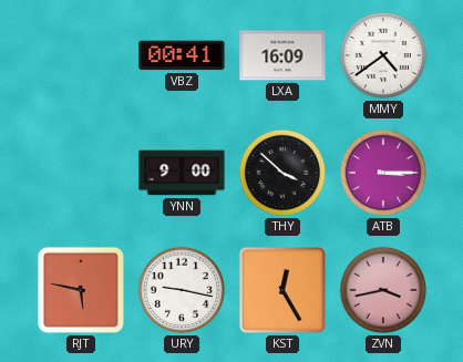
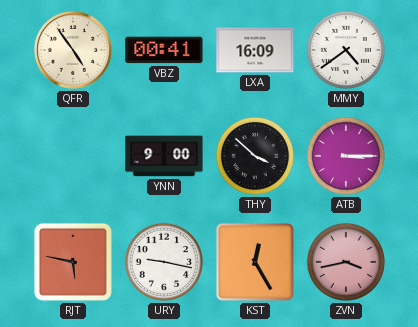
QFR: none -> 4:54
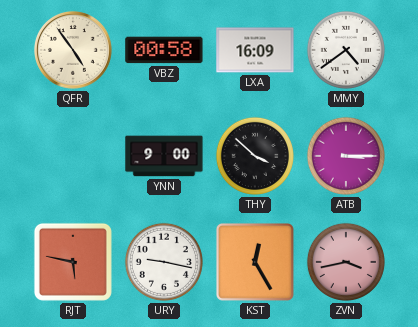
VBZ: 00:41 -> 00:58
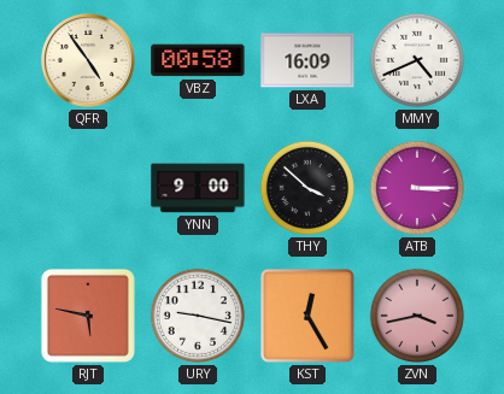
MMY: 4:39 -> 4:41
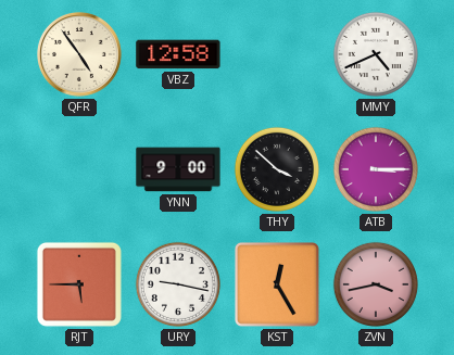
VBZ: 00:58 -> 12:58
LXA: 16:09 -> none
RJT: 5:47 -> 5:45
